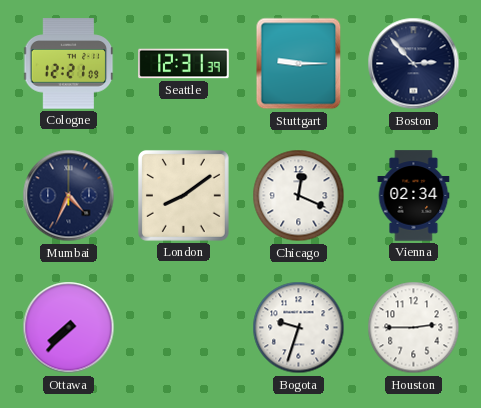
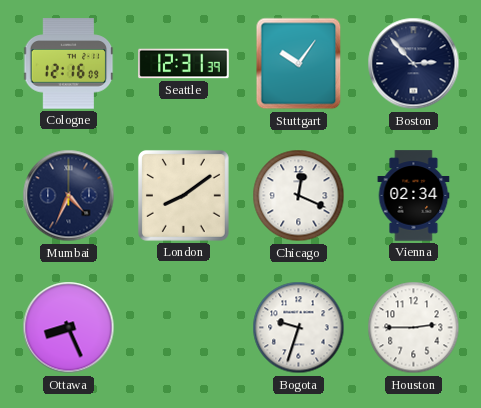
Cologne: 12:21 -> 12:16
Stuttgart: 9:15 -> 10:06
Ottawa: 7:37 -> 8:26
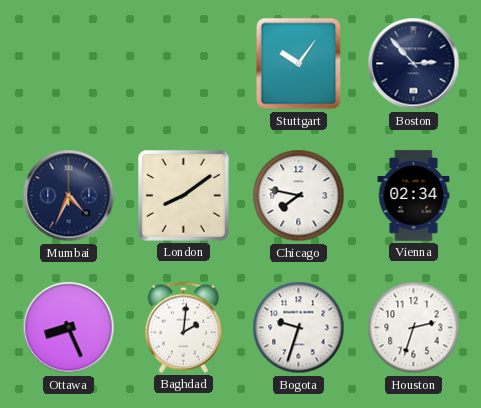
Cologne: 12:16 -> none
Seattle: 12:31 -> none
Chicago: 12:19 -> 7:47
Baghdad: none -> 2:01
Houston: 2:45 -> 2:33
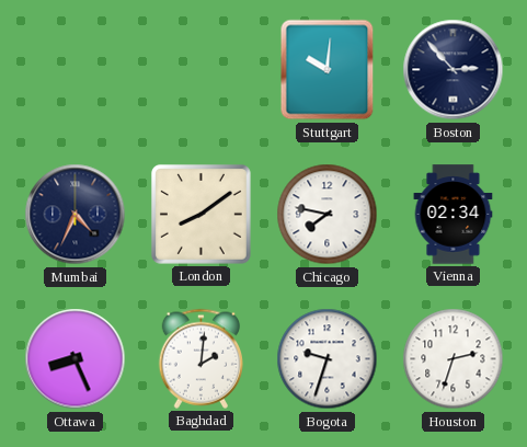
Stuttgart: 10:06 -> 10:01
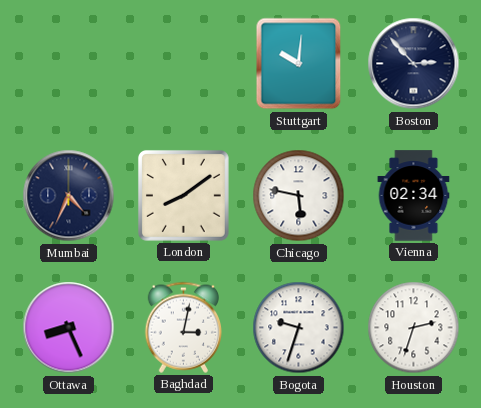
Chicago: 7:47 -> 5:47
Baghdad: 2:01 -> 3:02
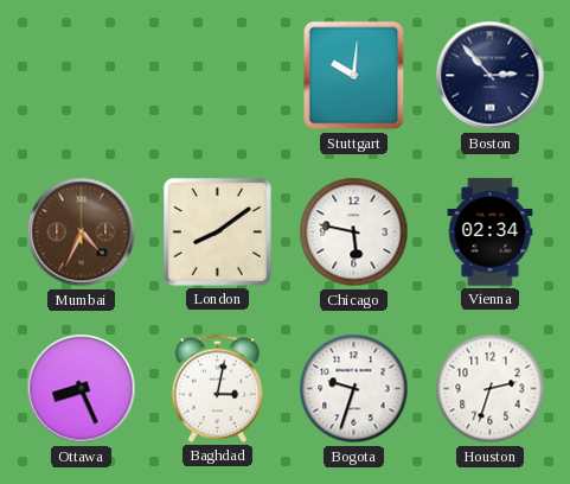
Mumbai dial: navy -> brown
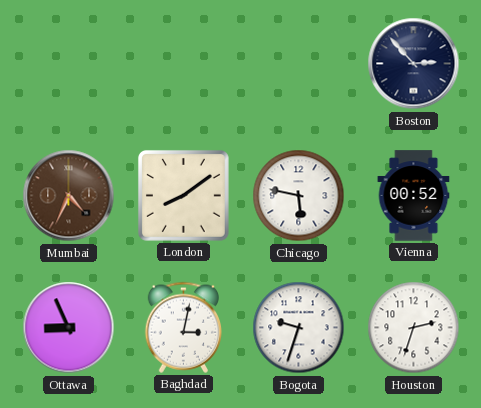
Stuttgart: 10:01 -> none
Vienna: 02:34 -> 00:52
Ottawa: 8:26 -> 8:56
